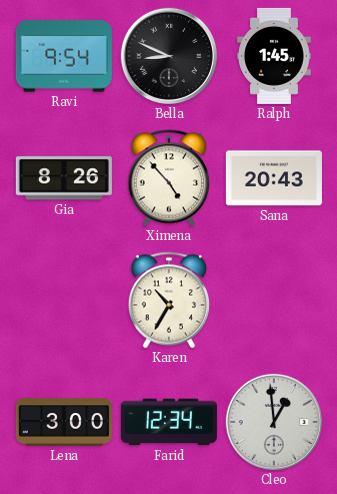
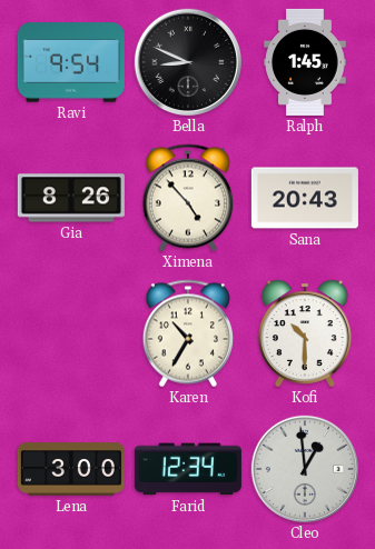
Kofi: none -> 10:30
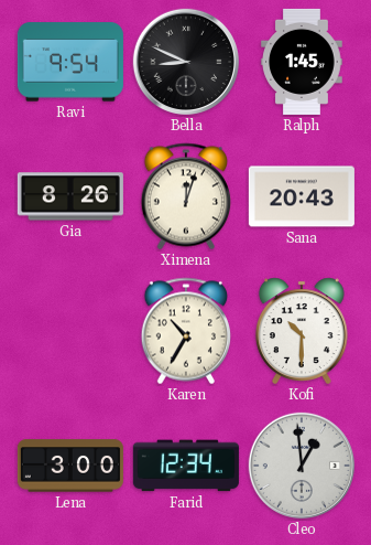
Ximena: 4:53 -> 12:03
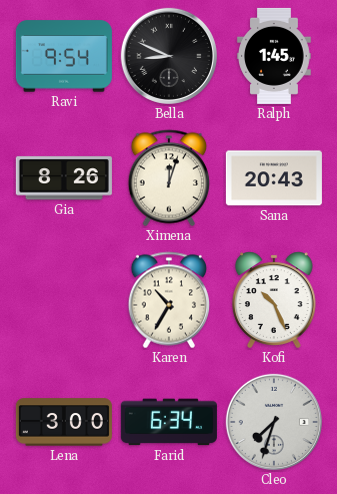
Kofi: 10:30 -> 10:26
Farid: 12:34 -> 6:34
Cleo: 12:59 -> 7:33
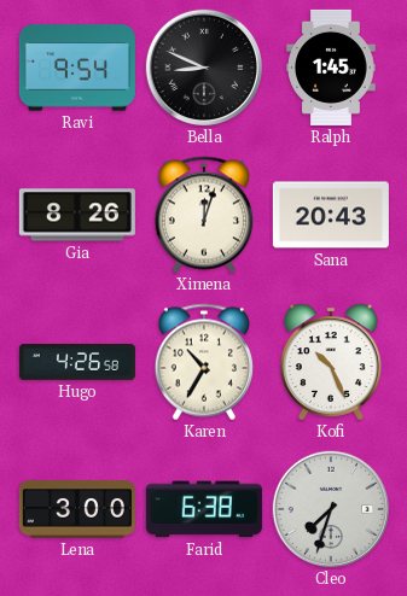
Hugo: none -> 4:26
Farid: 6:34 -> 6:38
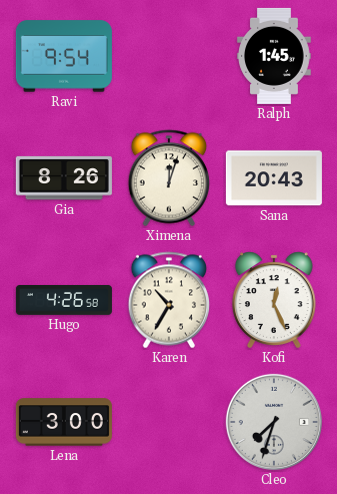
Bella: 8:49 -> none
Kofi: 10:26 -> 12:26
Farid: 6:38 -> none
